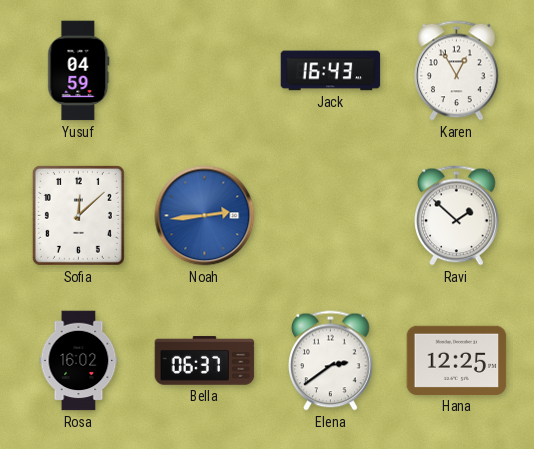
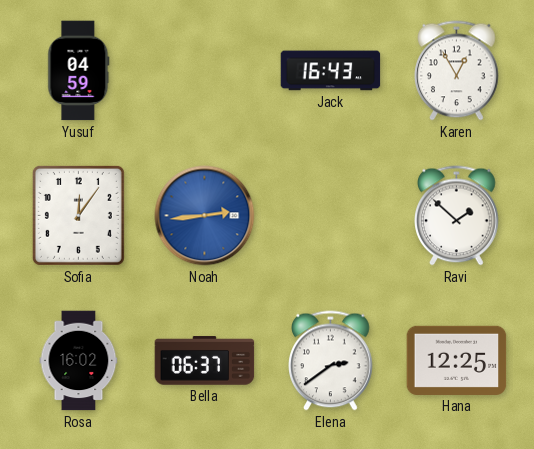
Sofia: 12:08 -> 12:06
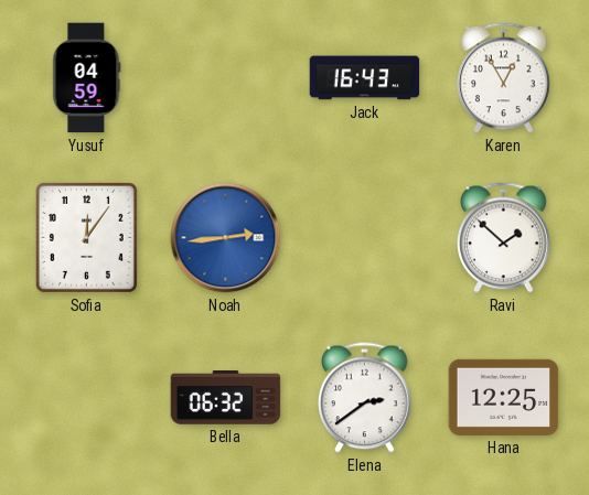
Rosa: 16:02 -> none
Bella: 06:37 -> 06:32
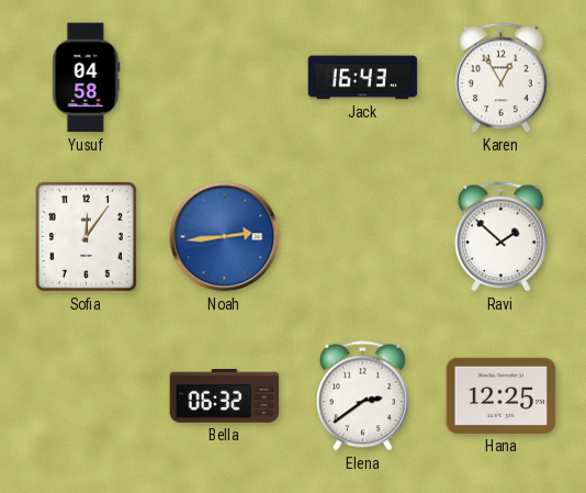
Yusuf: 04:59 -> 04:58
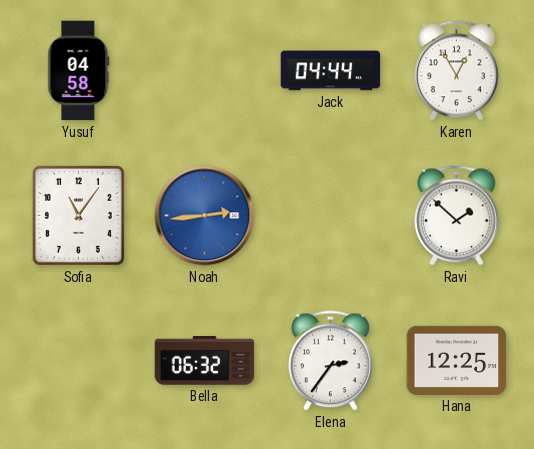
Jack: 16:43 -> 04:44
Sofia: 12:06 -> 11:06
Elena: 2:39 -> 2:36
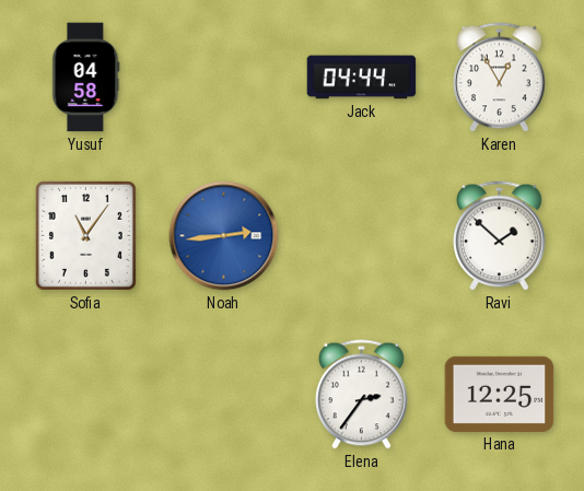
Bella: 06:32 -> none
